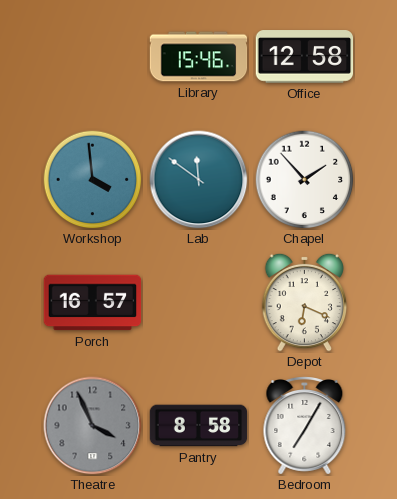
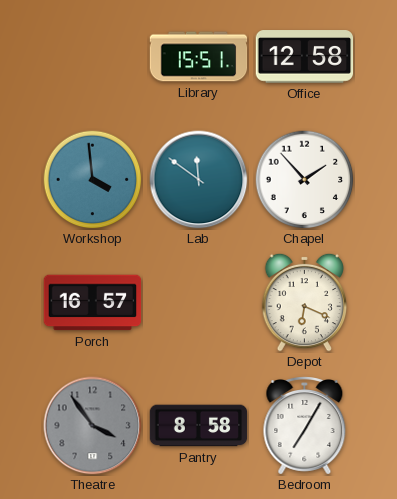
Library: 15:46 -> 15:51
Theatre: 3:56 -> 3:54
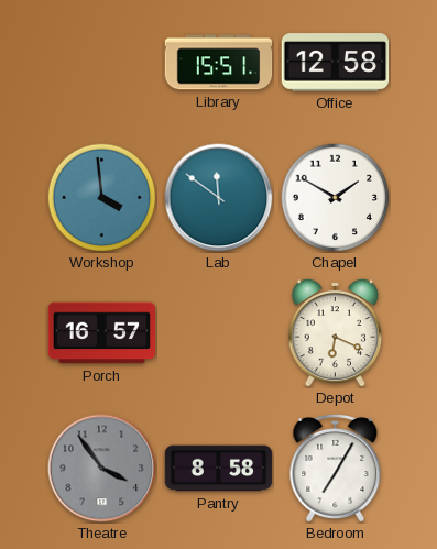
Chapel: 1:53 -> 1:50
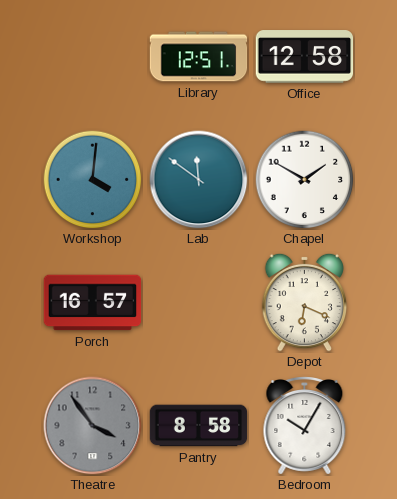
Library: 15:51 -> 12:51
Workshop: 3:59 -> 4:01
Bedroom: 7:05 -> 10:05
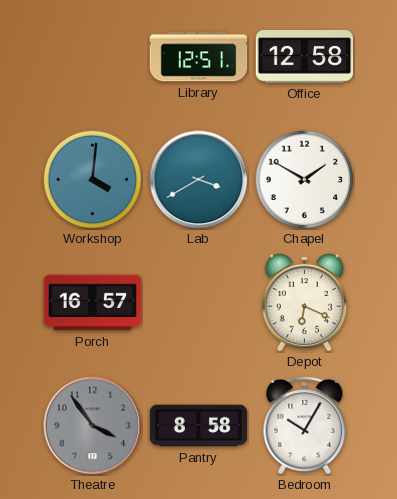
Lab: 11:51 -> 3:40
